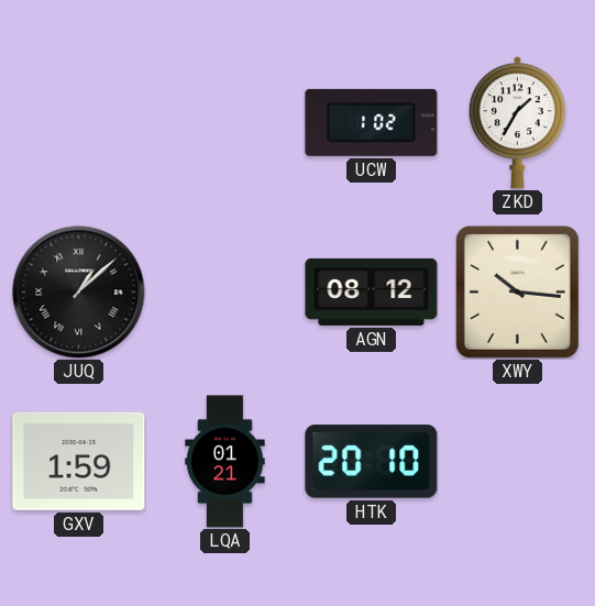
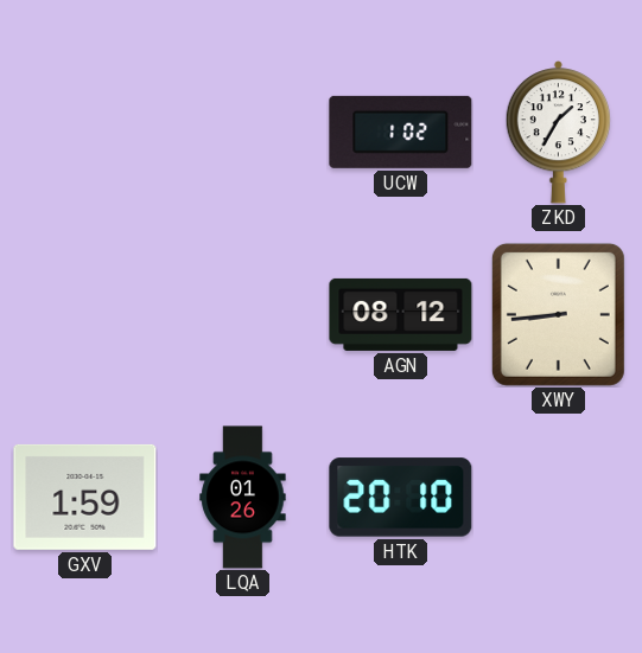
JUQ: 1:08 -> none
XWY: 10:16 -> 8:44
LQA: 01:21 -> 01:26
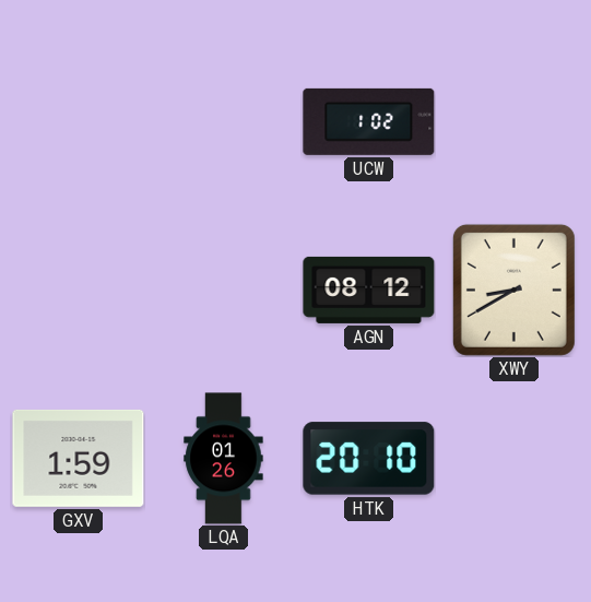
ZKD: 1:35 -> none
XWY: 8:44 -> 8:40
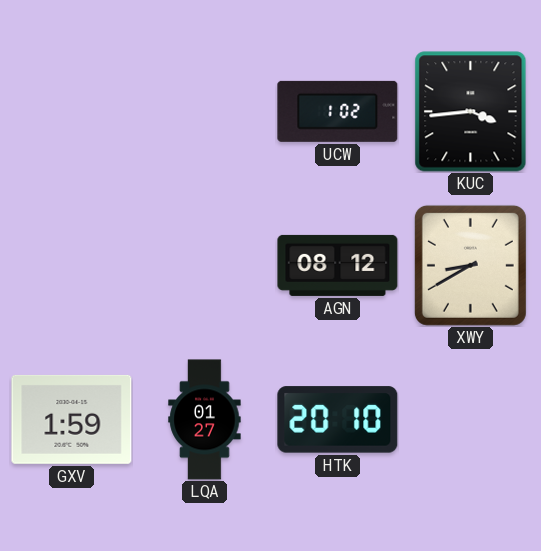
KUC: none -> 3:44
LQA: 01:26 -> 01:27
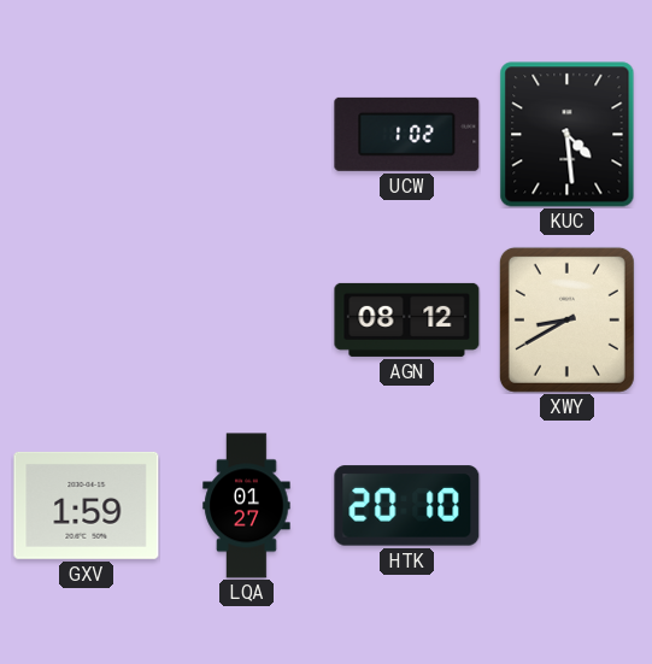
KUC: 3:44 -> 4:29
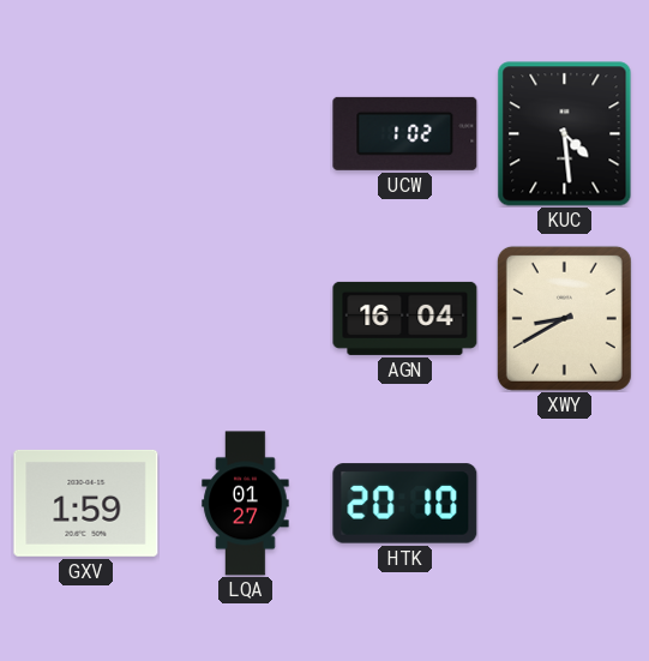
AGN: 08:12 -> 16:04
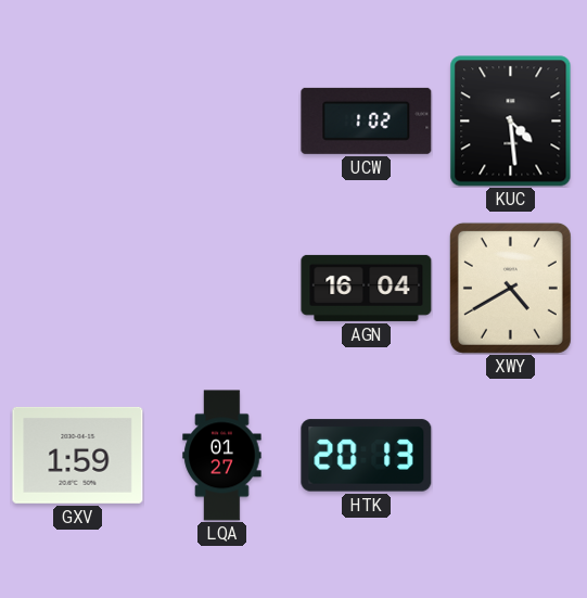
XWY: 8:40 -> 4:40
HTK: 20:10 -> 20:13
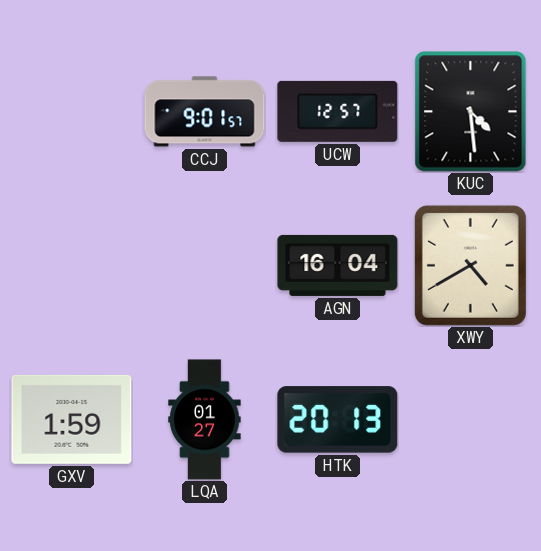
CCJ: none -> 9:01
UCW: 1:02 -> 12:57
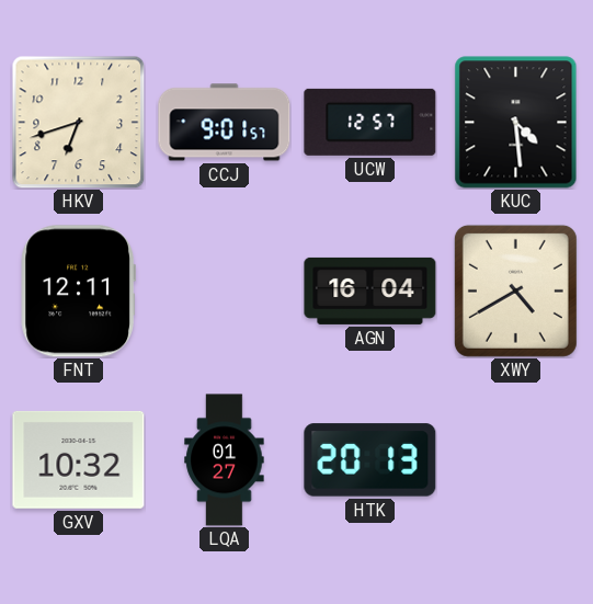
HKV: none -> 6:42
FNT: none -> 12:11
GXV: 1:59 -> 10:32
